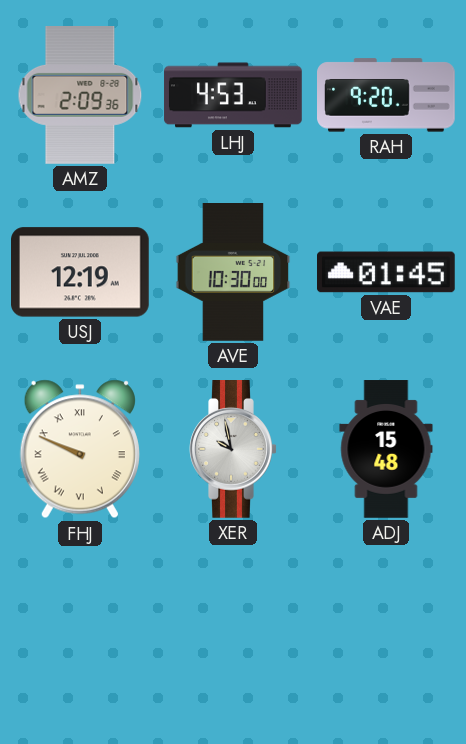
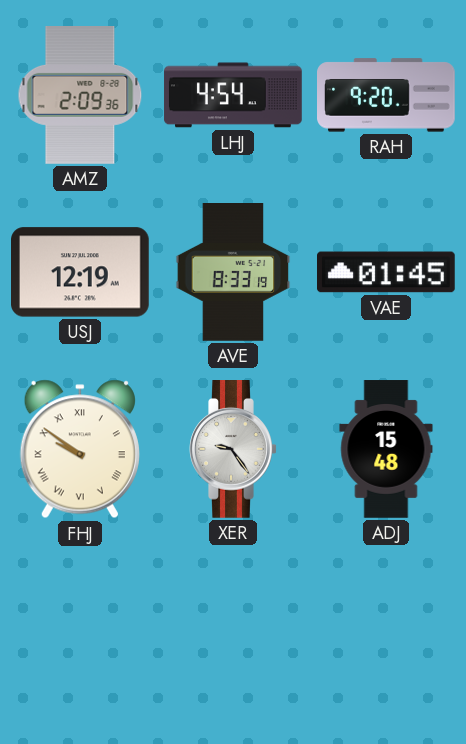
LHJ: 4:53 -> 4:54
AVE: 10:30 -> 8:33
FHJ: 9:49 -> 9:51
XER: 9:58 -> 9:24
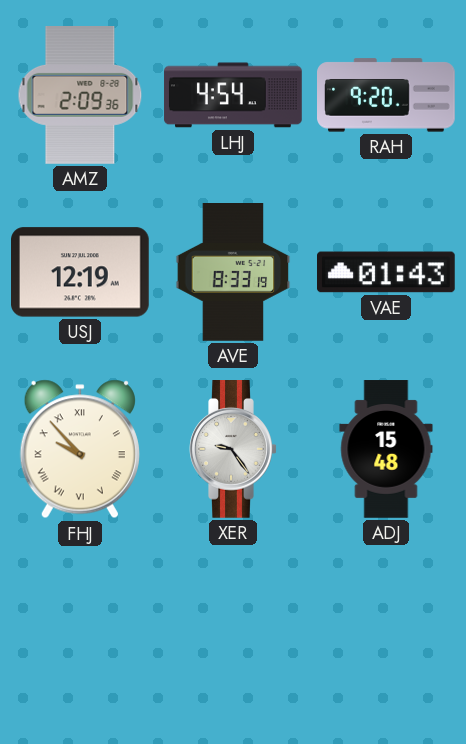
VAE: 01:45 -> 01:43
FHJ: 9:51 -> 9:53
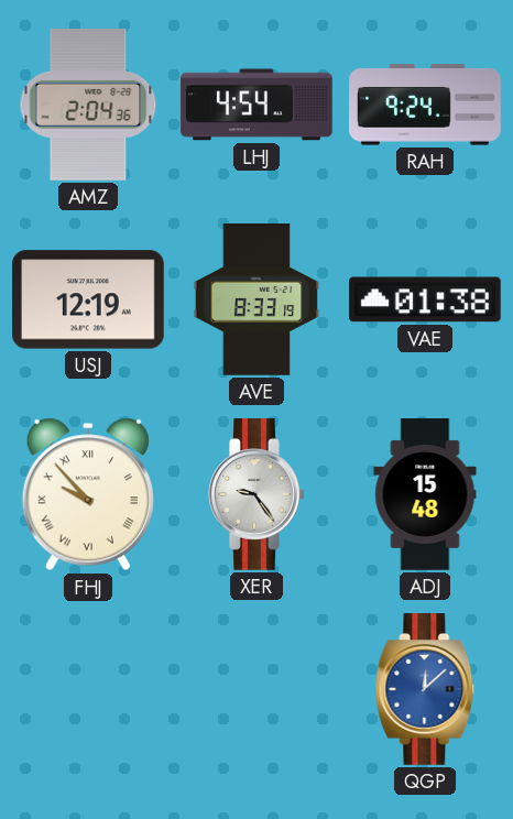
AMZ: 2:09 -> 2:04
RAH: 9:20 -> 9:24
VAE: 01:43 -> 01:38
QGP: none -> 12:08
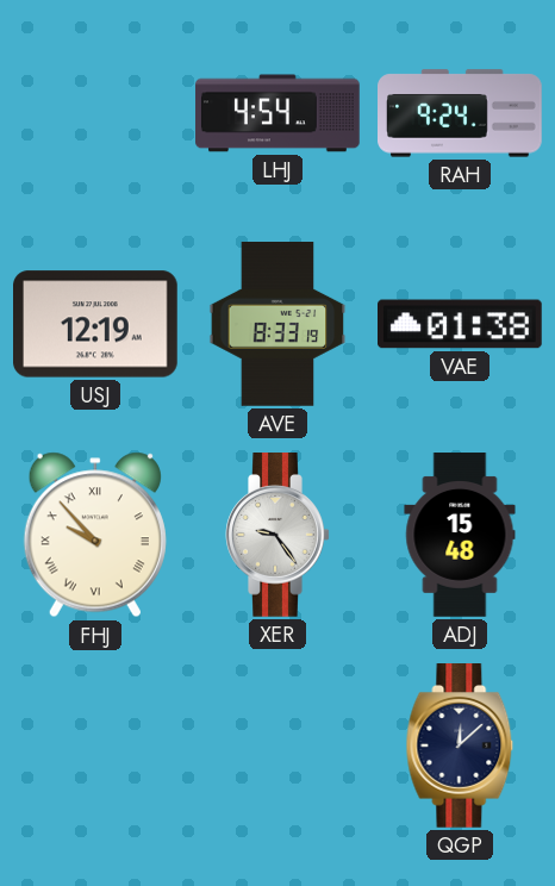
AMZ: 2:04 -> none
QGP dial: blue -> navy
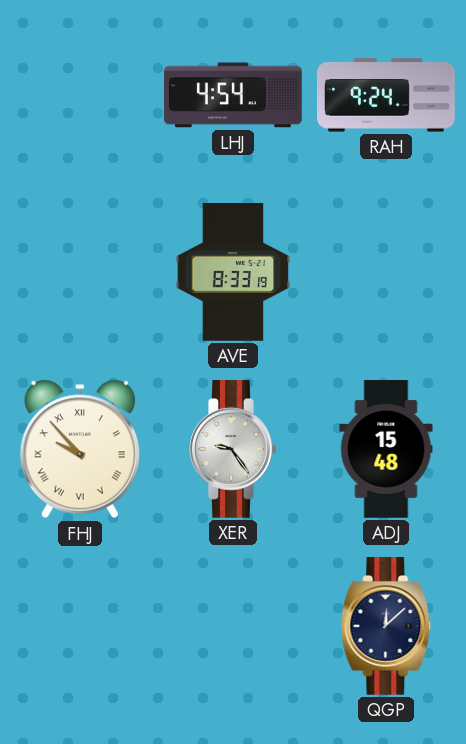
USJ: 12:19 -> none
VAE: 01:38 -> none
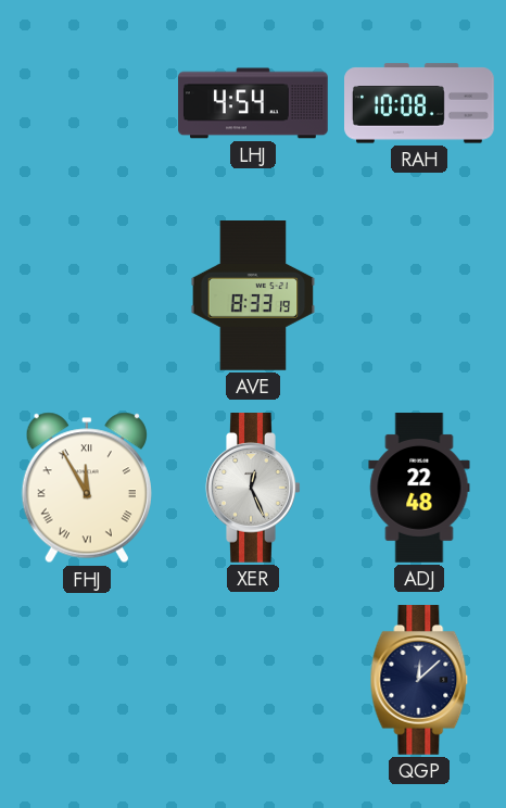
RAH: 9:24 -> 10:08
FHJ: 9:53 -> 11:55
XER: 9:24 -> 12:26
ADJ: 15:48 -> 22:48
